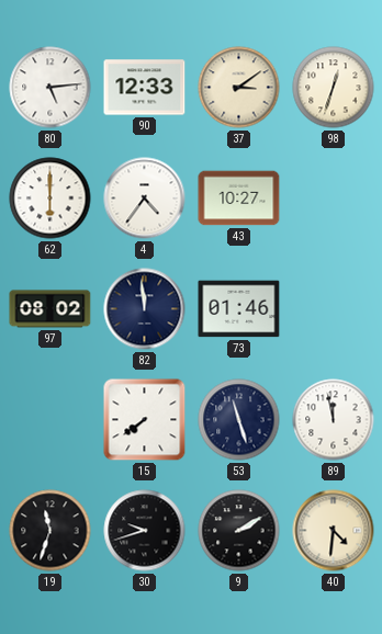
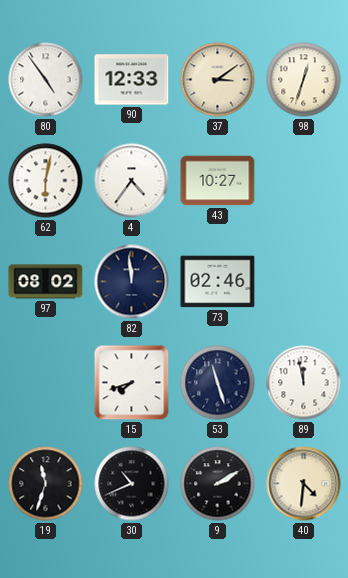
80: 5:14 -> 4:54
62: 6:00 -> 6:02
73: 01:46 -> 02:46
15: 7:39 -> 7:42
30: 9:42 -> 10:41
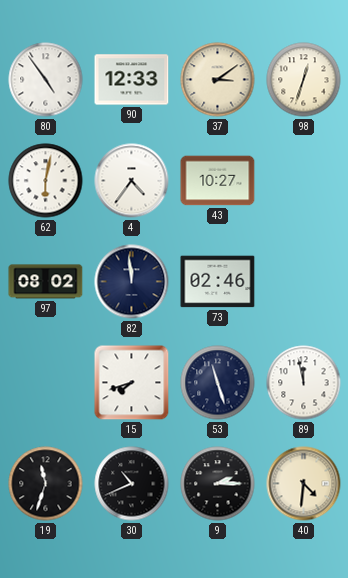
9: 2:10 -> 2:15
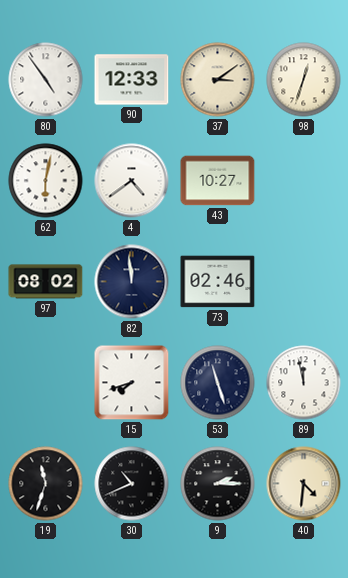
4: 4:36 -> 4:39
